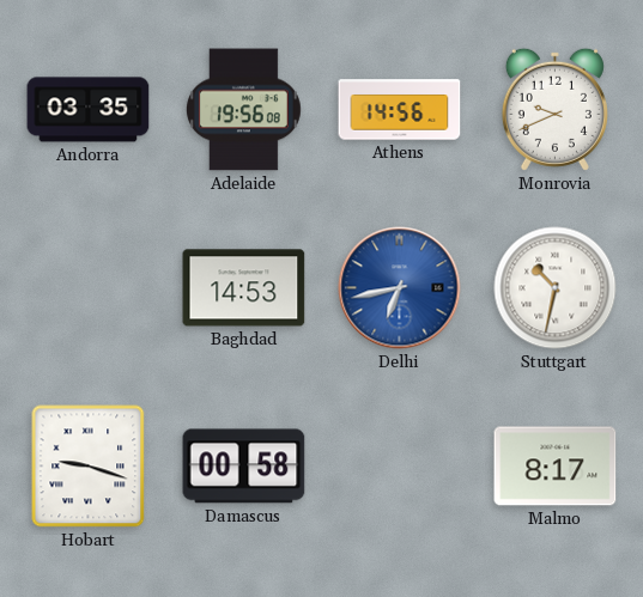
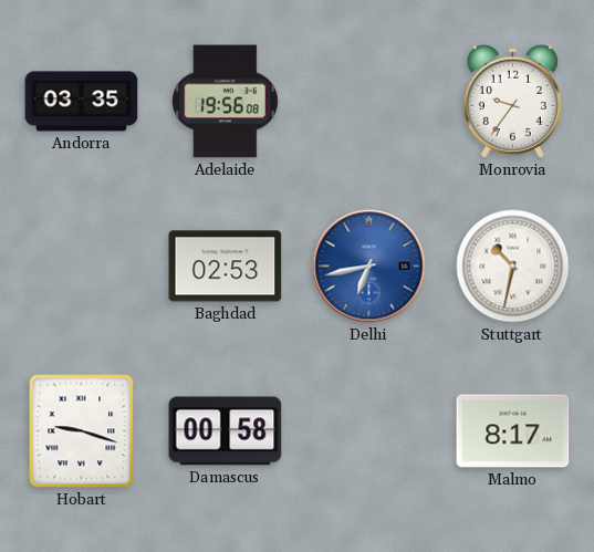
Athens: 14:56 -> none
Monrovia: 9:41 -> 9:36
Baghdad: 14:53 -> 02:53
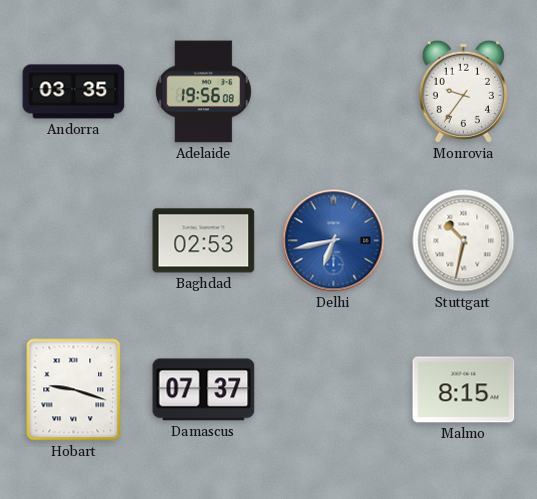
Damascus: 00:58 -> 07:37
Malmo: 8:17 -> 8:15
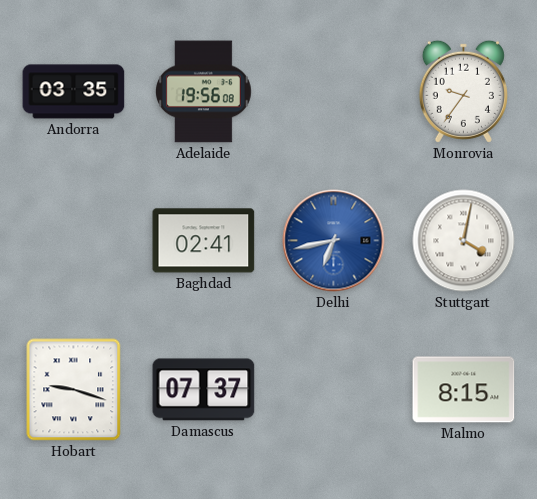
Baghdad: 02:53 -> 02:41
Stuttgart: 10:32 -> 4:02
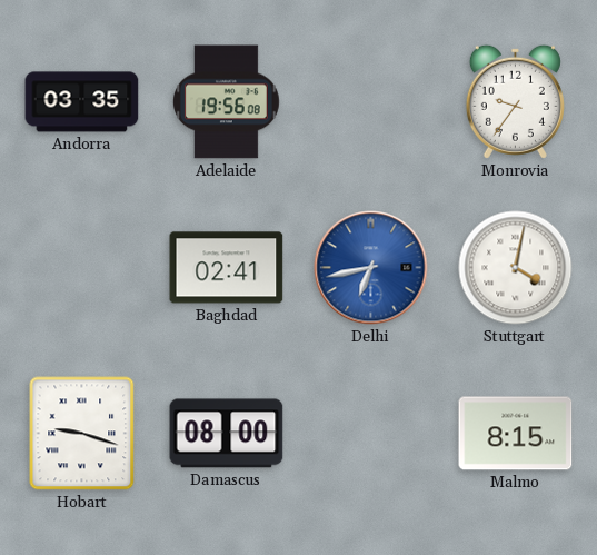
Damascus: 07:37 -> 08:00
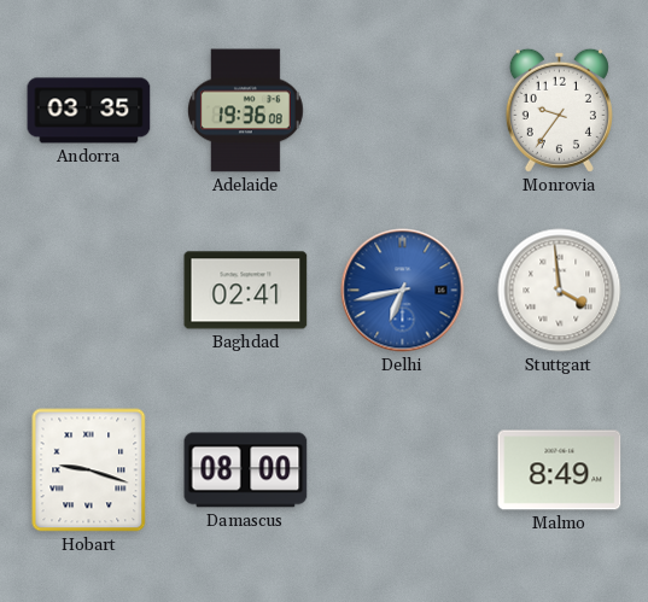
Adelaide: 19:56 -> 19:36
Stuttgart: 4:02 -> 3:59
Malmo: 8:15 -> 8:49
